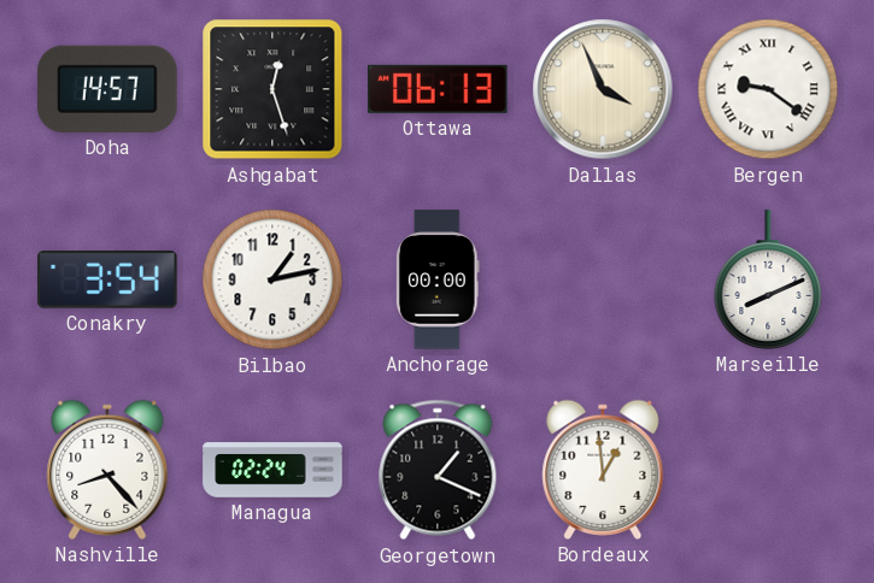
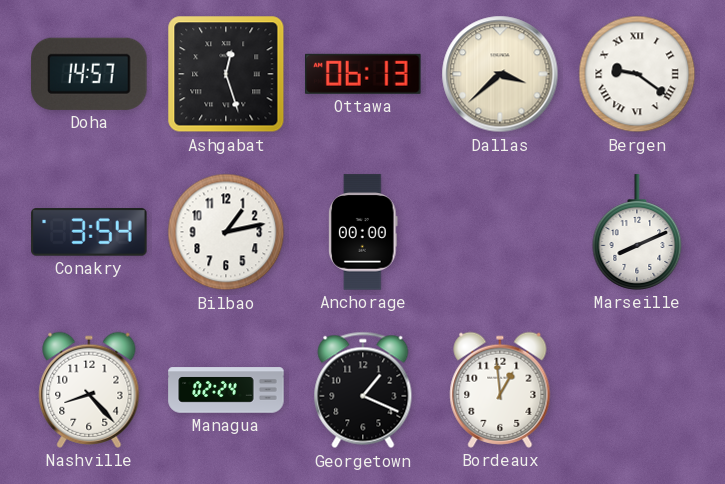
Dallas: 3:56 -> 3:38
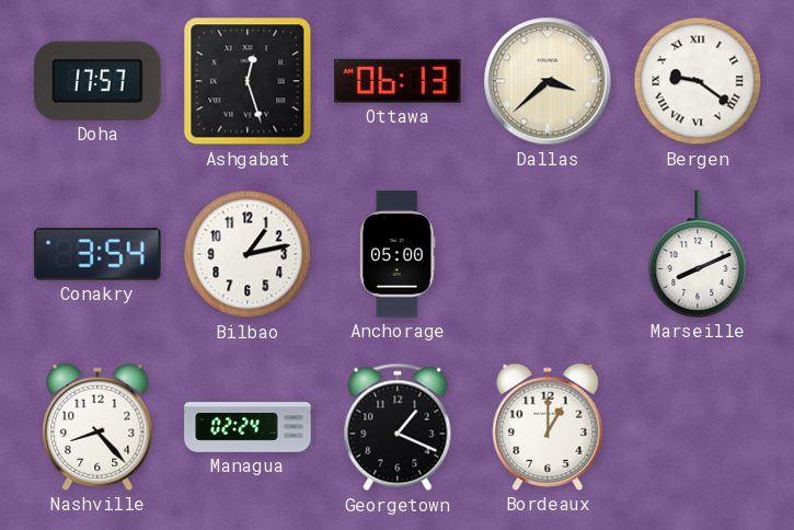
Doha: 14:57 -> 17:57
Anchorage: 00:00 -> 05:00
Bordeaux: 12:59 -> 1:00
